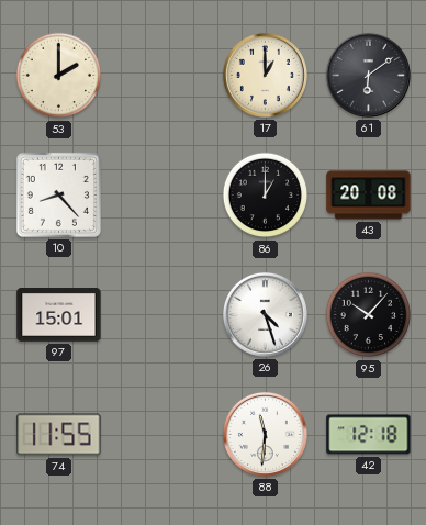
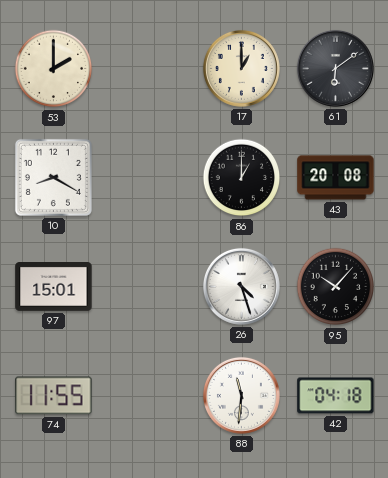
10: 8:23 -> 8:20
42: 12:18 -> 04:18
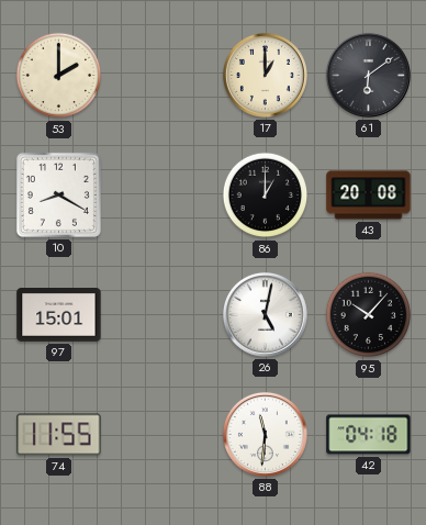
26: 4:27 -> 5:02
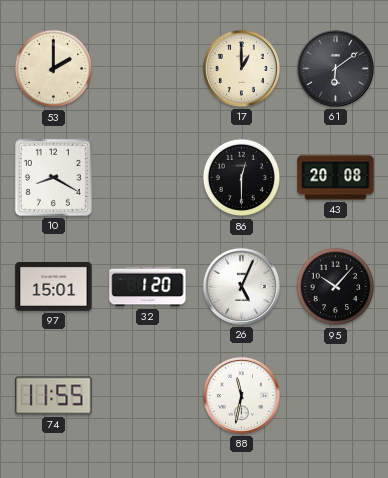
86: 1:00 -> 12:30
32: none -> 1:20
26: 5:02 -> 5:04
88: 11:31 -> 11:32
42: 04:18 -> none
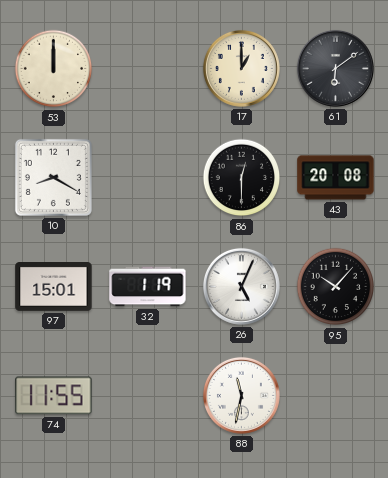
53: 2:00 -> 12:00
32: 1:20 -> 1:19
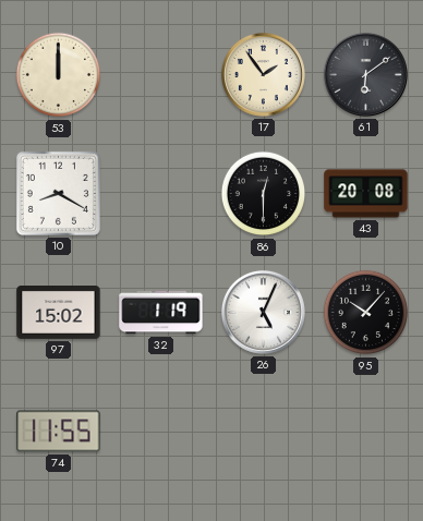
17: 1:00 -> 1:54
97: 15:01 -> 15:02
88: 11:32 -> none
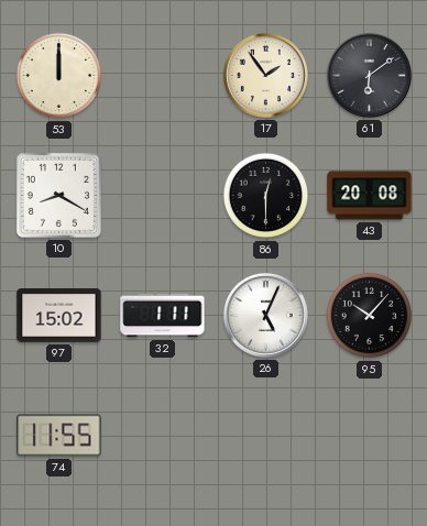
32: 1:19 -> 1:11
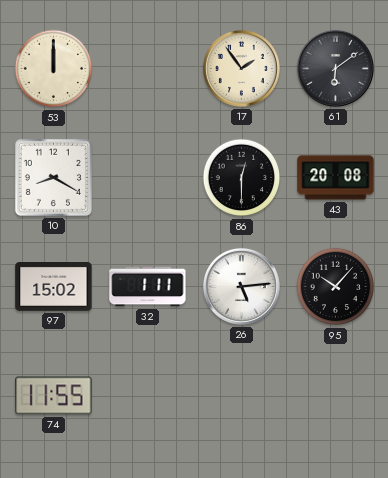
26: 5:04 -> 5:14
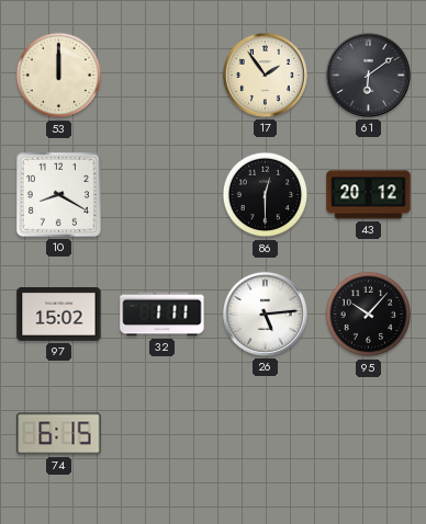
43: 20:08 -> 20:12
74: 11:55 -> 6:15
